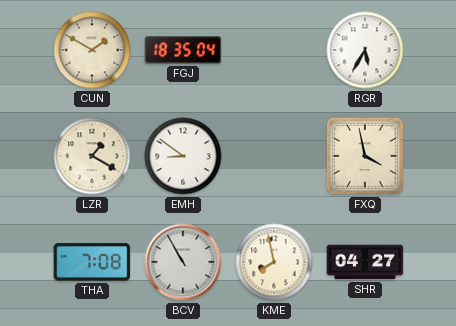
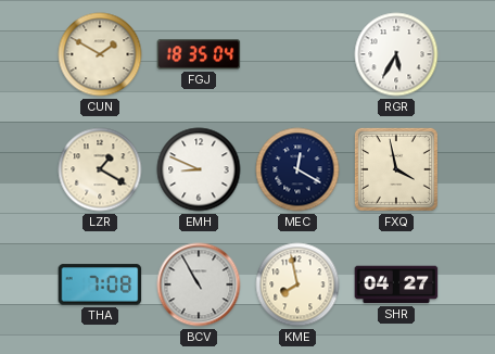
EMH: 8:51 -> 8:49
MEC: none -> 12:20
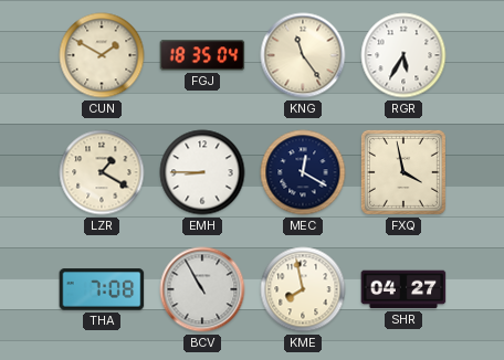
KNG: none -> 11:24
EMH: 8:49 -> 8:45
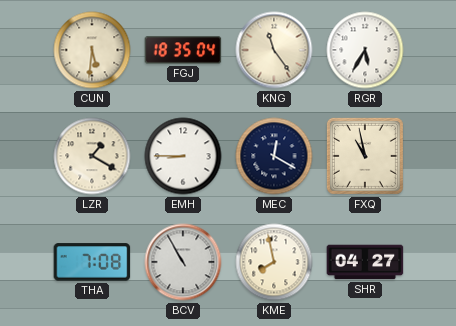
CUN: 1:50 -> 5:31
FXQ: 3:58 -> 10:58
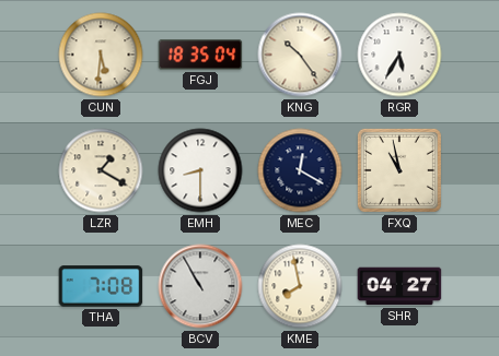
KNG: 11:24 -> 10:24
EMH: 8:45 -> 8:30
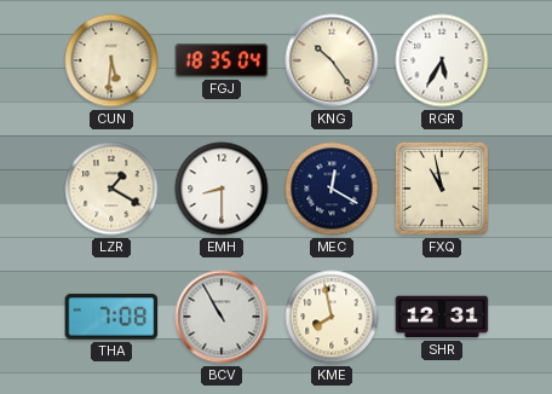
SHR: 04:27 -> 12:31
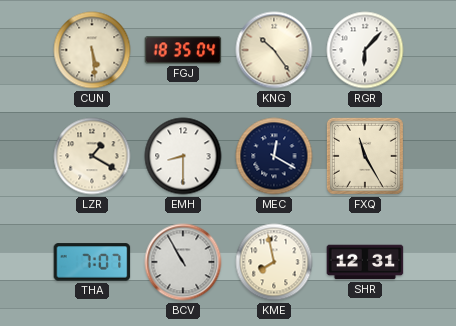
CUN: 5:31 -> 5:29
RGR: 5:35 -> 6:07
FXQ: 10:58 -> 11:25
THA: 7:08 -> 7:07
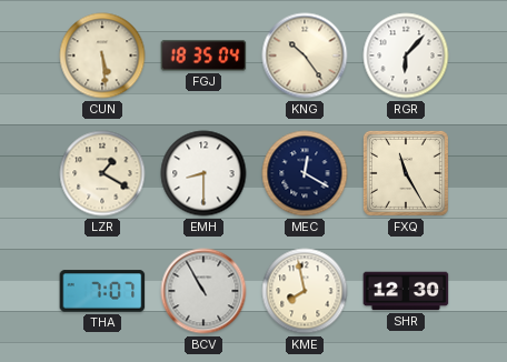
SHR: 12:31 -> 12:30
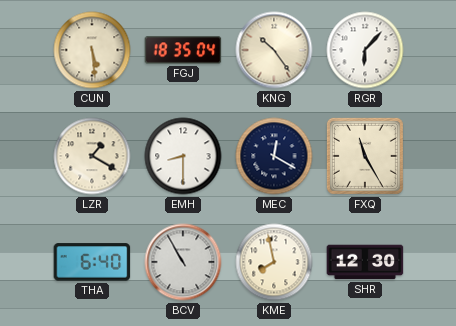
THA: 7:07 -> 6:40
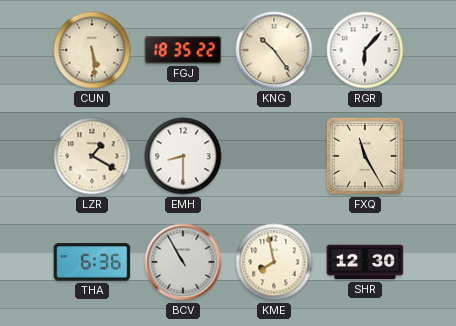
FGJ: 18:35:04 -> 18:35:22
MEC: 12:20 -> none
THA: 6:40 -> 6:36
